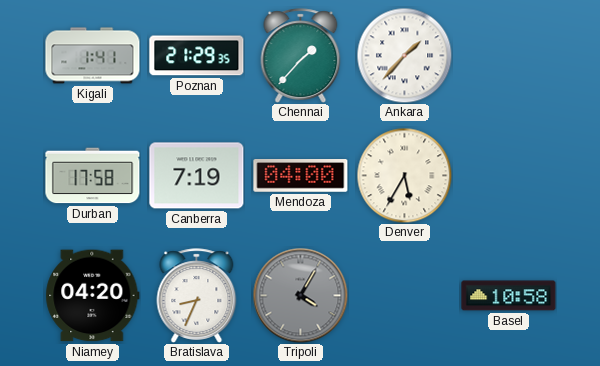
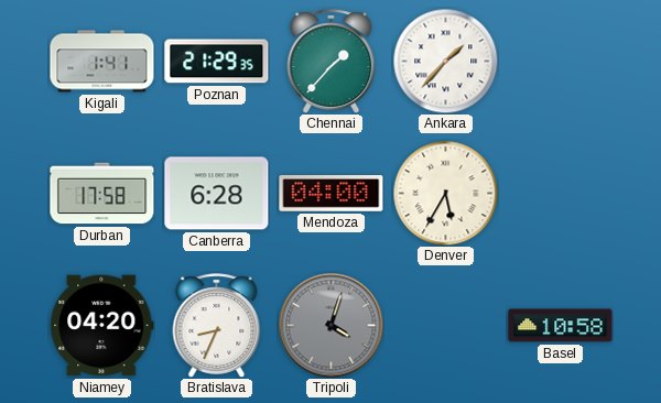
Canberra: 7:19 -> 6:28
Tripoli: 4:05 -> 4:03
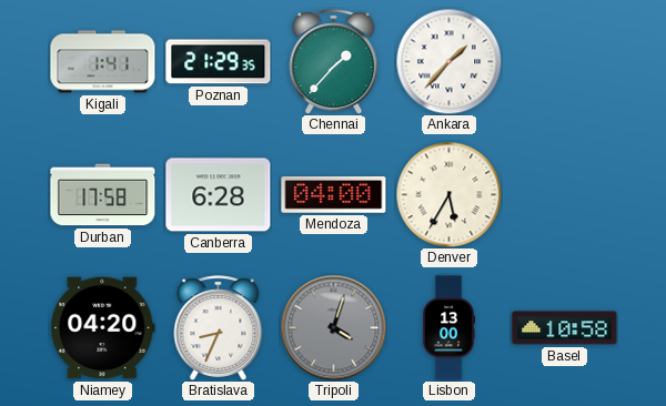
Lisbon: none -> 13:00
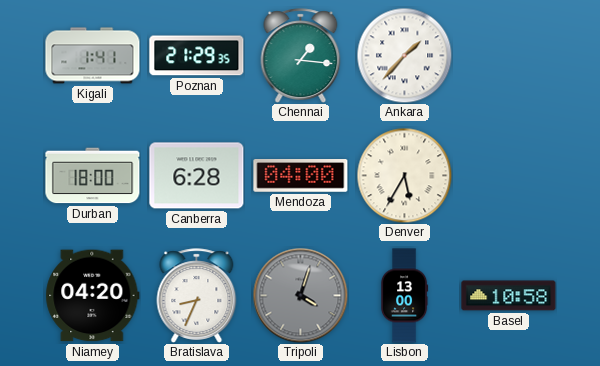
Chennai: 1:37 -> 1:16
Durban: 17:58 -> 18:00
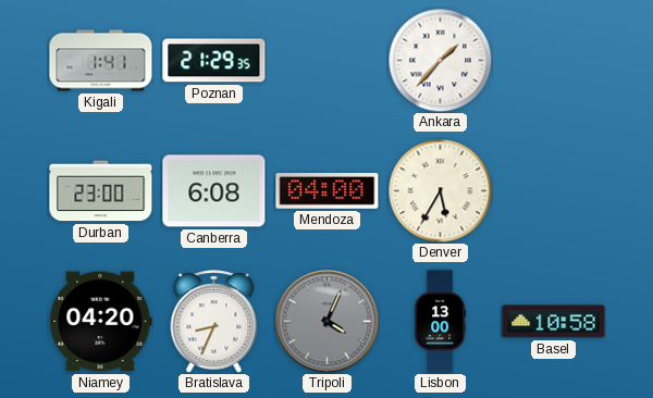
Chennai: 1:16 -> none
Durban: 18:00 -> 23:00
Canberra: 6:28 -> 6:08
Tripoli: 4:03 -> 4:04
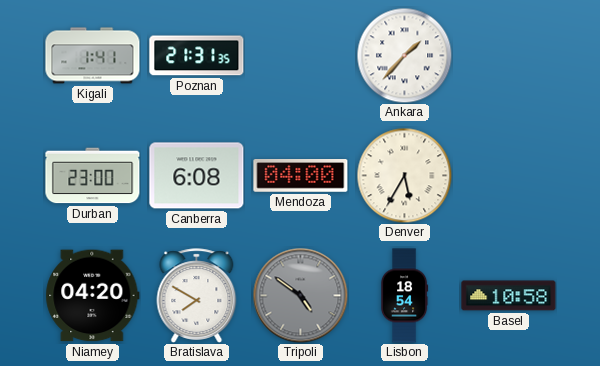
Poznan: 21:29 -> 21:31
Bratislava: 8:34 -> 7:50
Tripoli: 4:04 -> 4:51
Lisbon: 13:00 -> 18:54
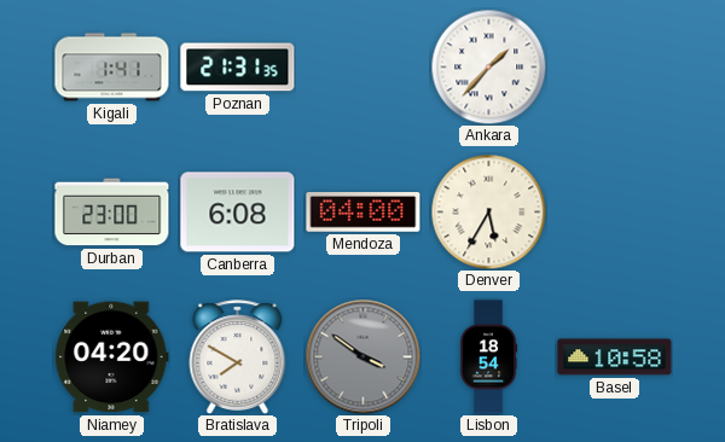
Tripoli: 4:51 -> 3:51
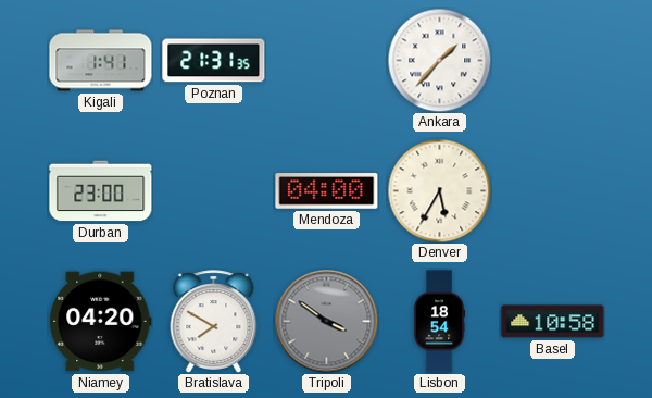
Canberra: 6:08 -> none
